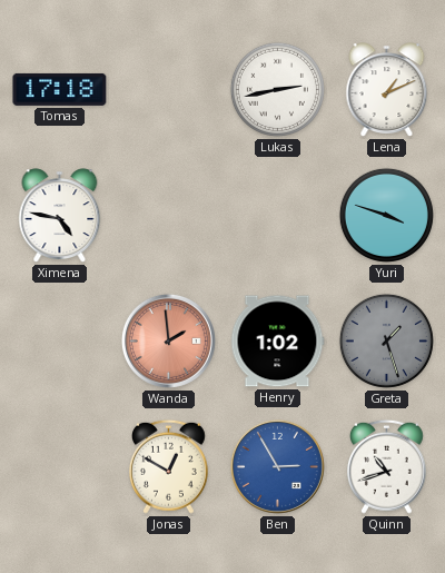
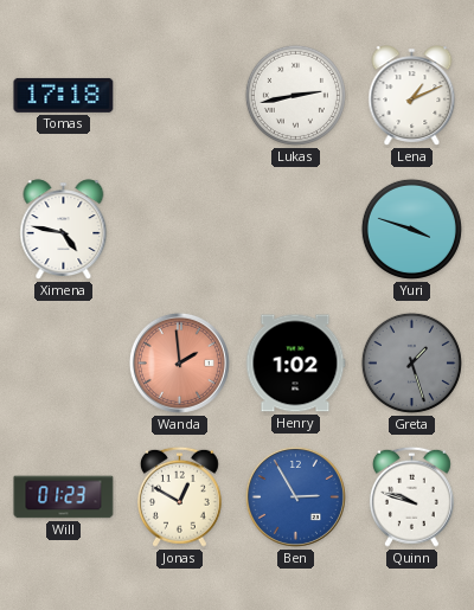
Will: none -> 01:23
Quinn: 10:42 -> 9:48
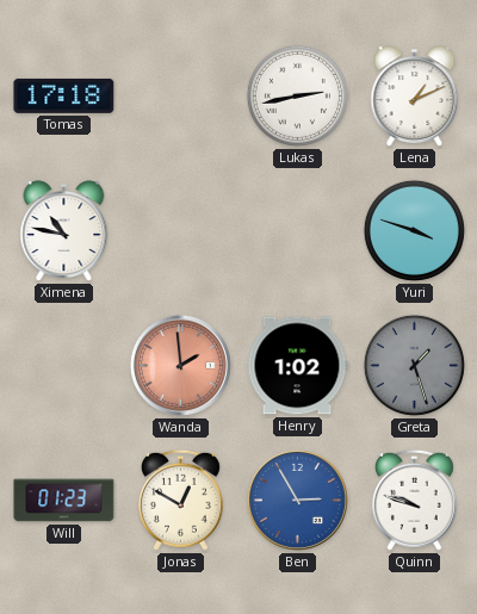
Ximena: 4:47 -> 10:47
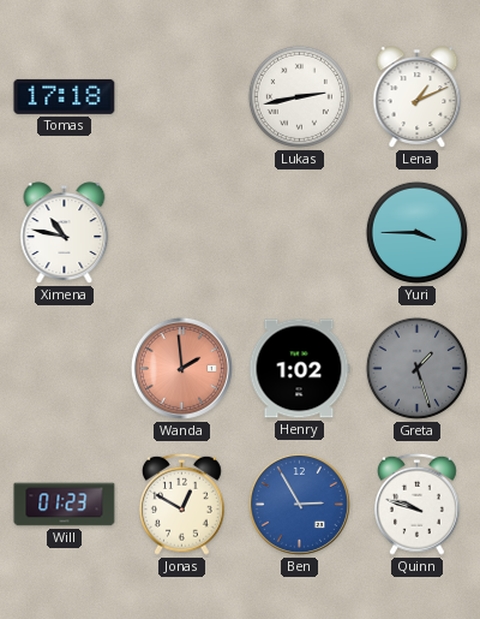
Yuri: 3:48 -> 3:45
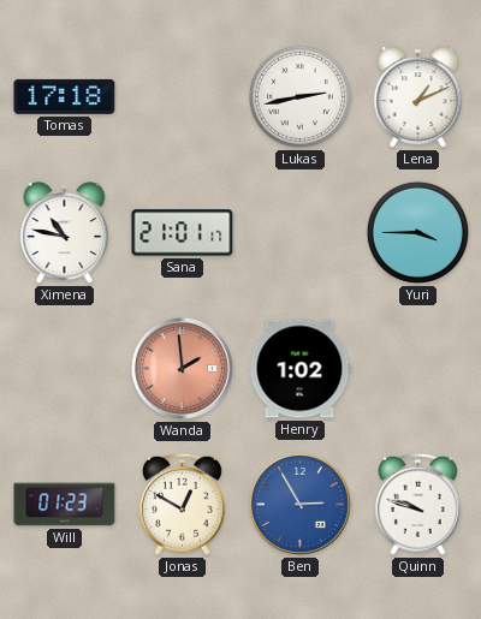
Sana: none -> 21:01
Greta: 1:27 -> none
